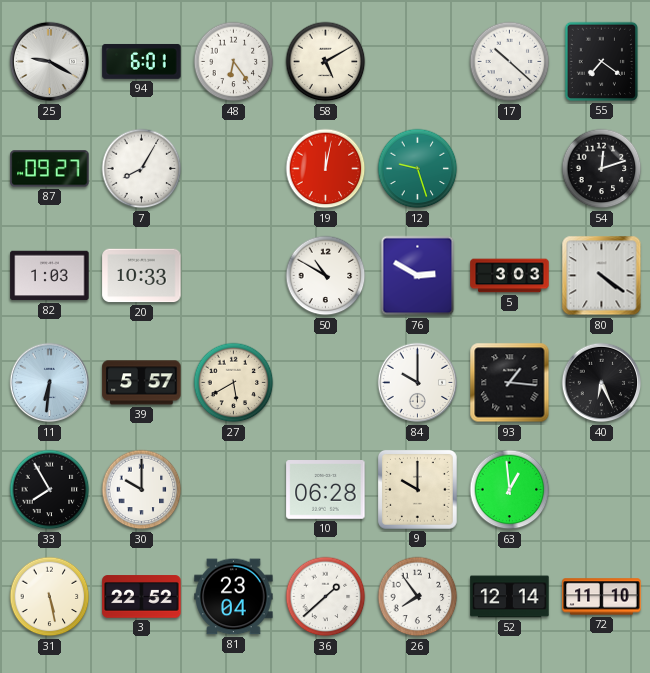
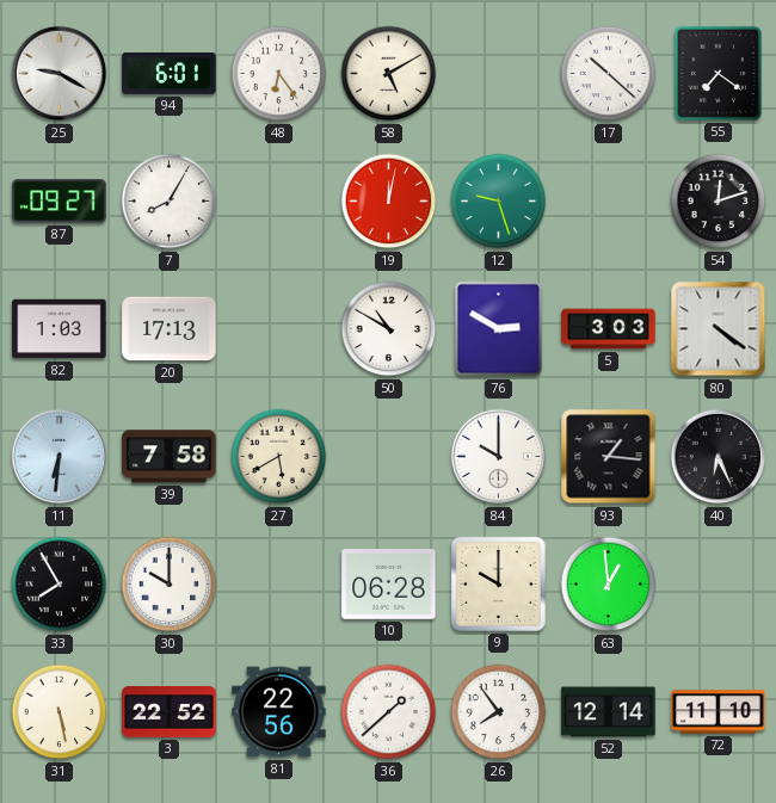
20: 10:33 -> 17:13
39: 5:57 -> 7:58
81: 23:04 -> 22:56
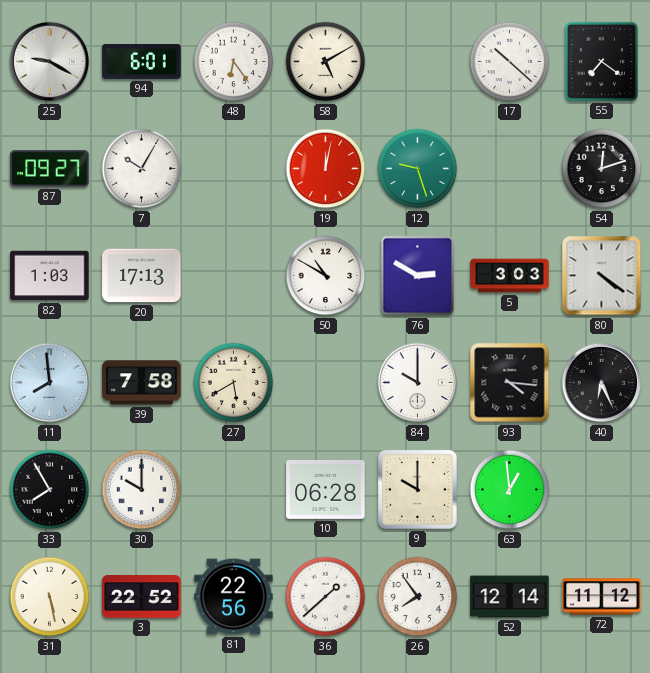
7: 8:05 -> 10:05
11: 6:31 -> 7:59
93: 1:16 -> 4:16
72: 11:10 -> 11:12
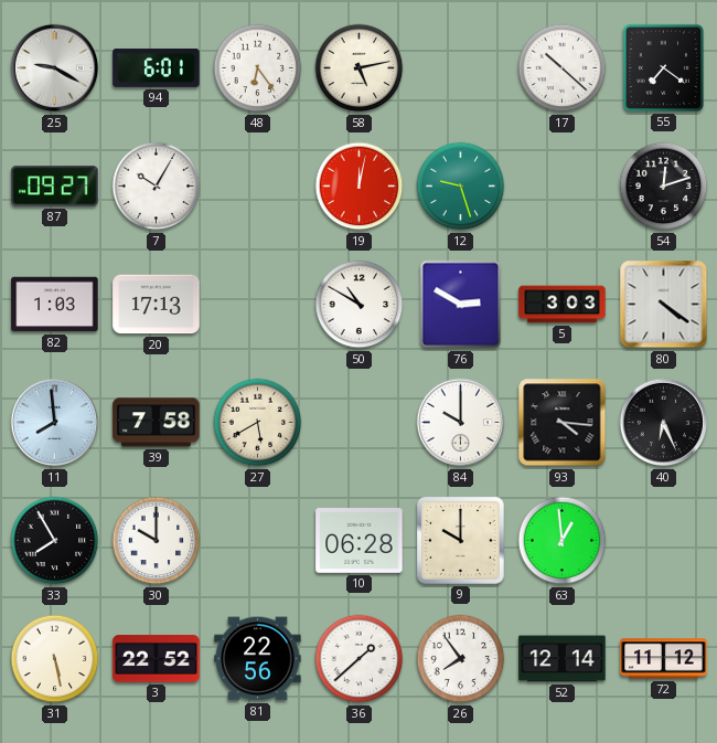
58: 5:10 -> 5:13
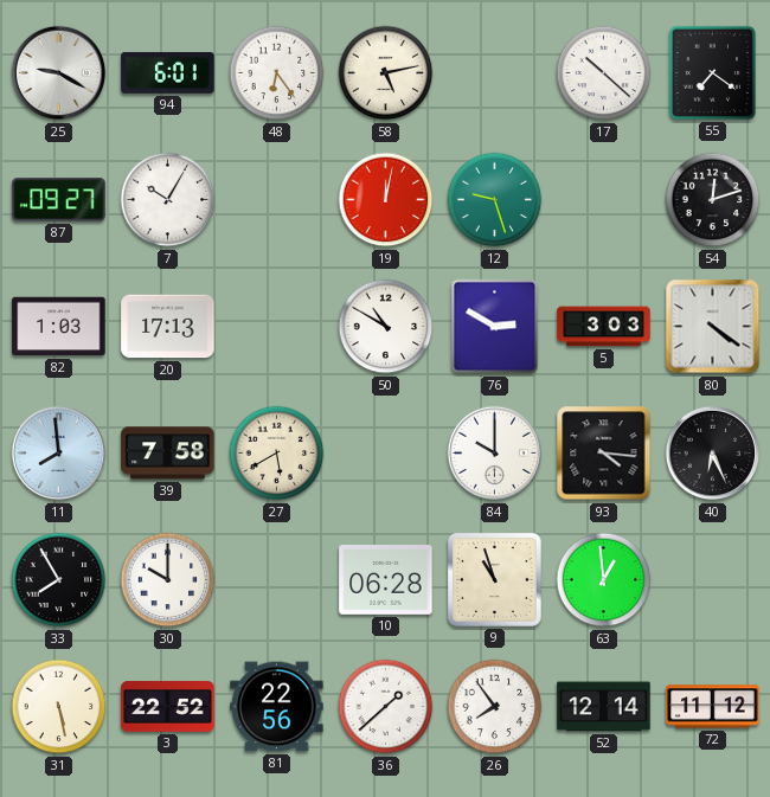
9: 10:00 -> 10:57
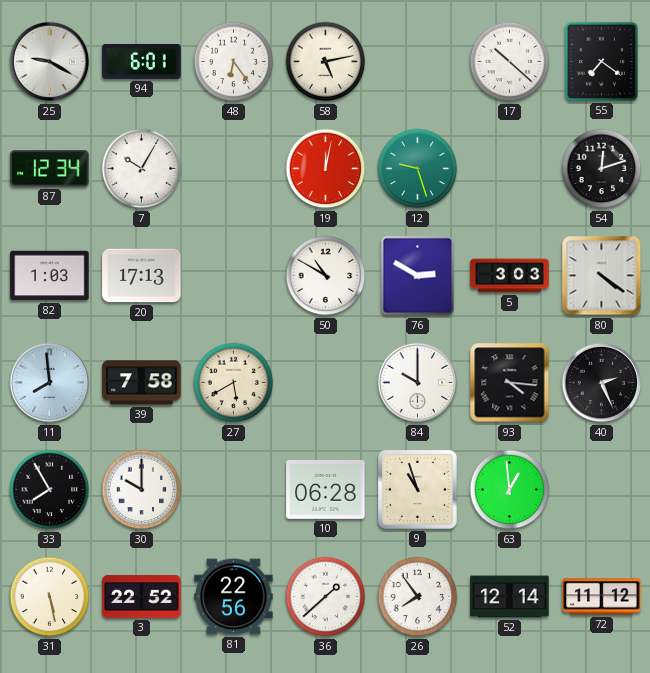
87: 09:27 -> 12:34
40: 6:26 -> 2:26
